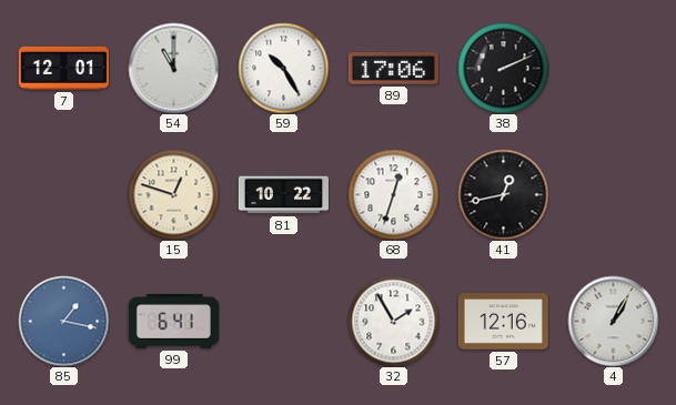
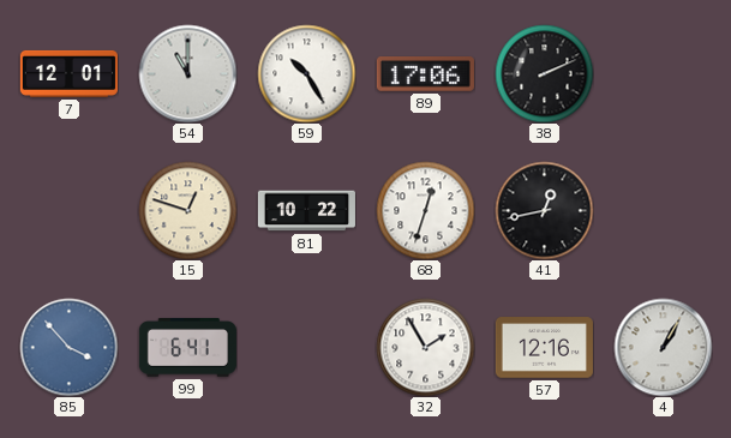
85: 1:17 -> 3:53
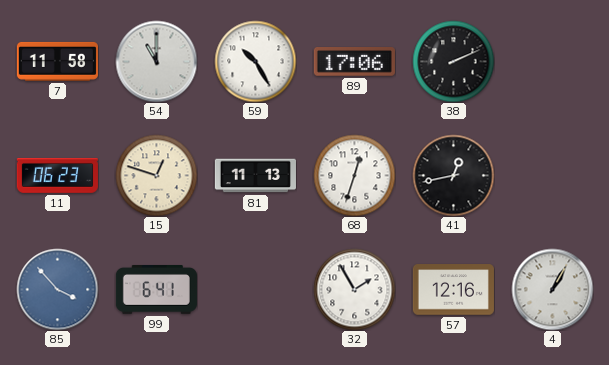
7: 12:01 -> 11:58
11: none -> 06:23
81: 10:22 -> 11:13
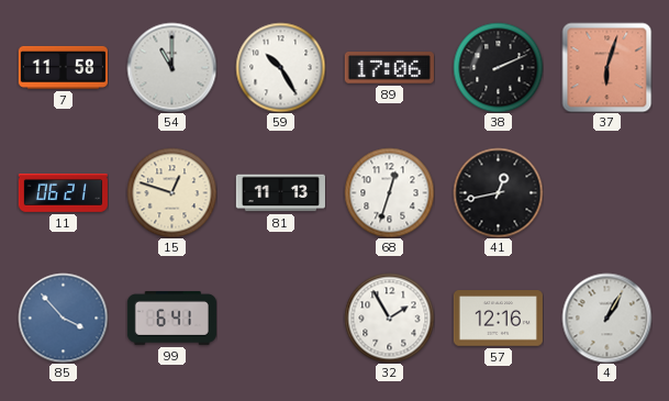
37: none -> 6:03
11: 06:23 -> 06:21
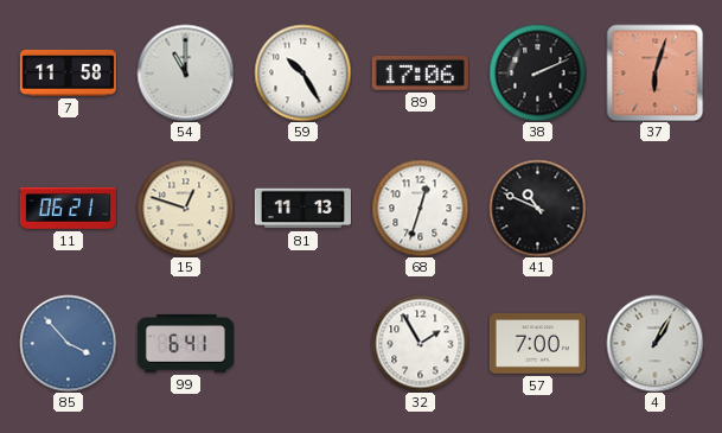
41: 12:43 -> 10:49
57: 12:16 -> 7:00
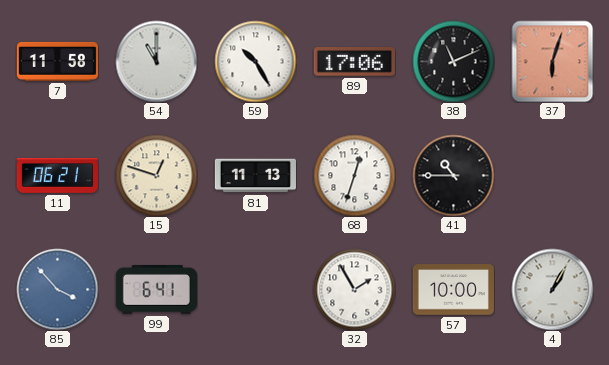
38: 2:11 -> 11:11
41: 10:49 -> 10:45
57: 7:00 -> 10:00
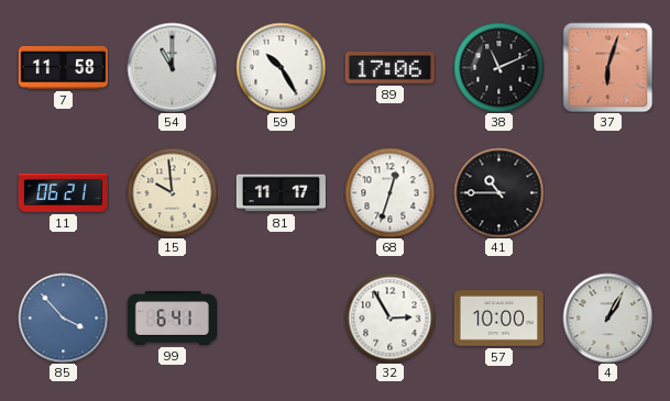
15: 12:48 -> 9:59
81: 11:13 -> 11:17
32: 1:55 -> 2:55
